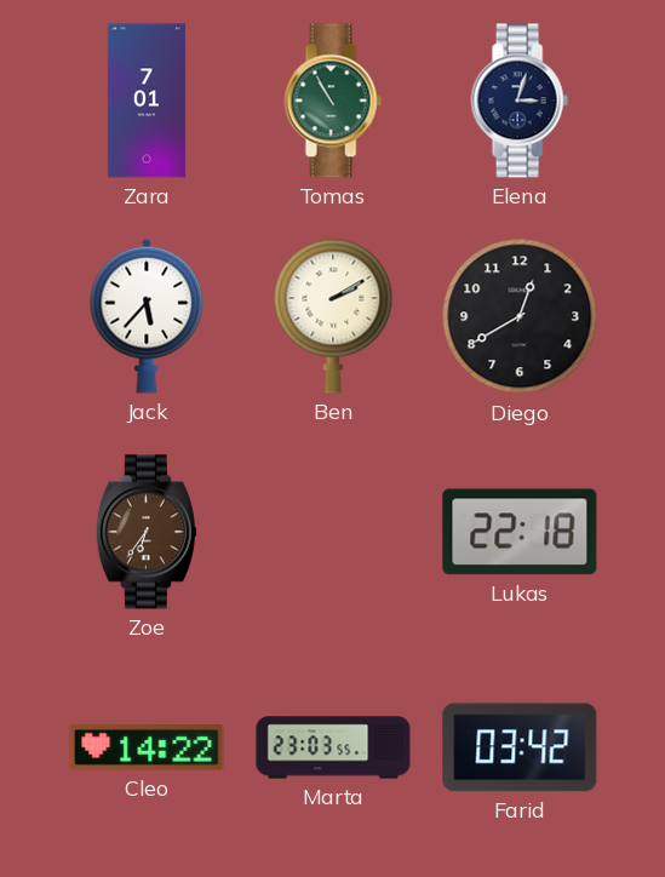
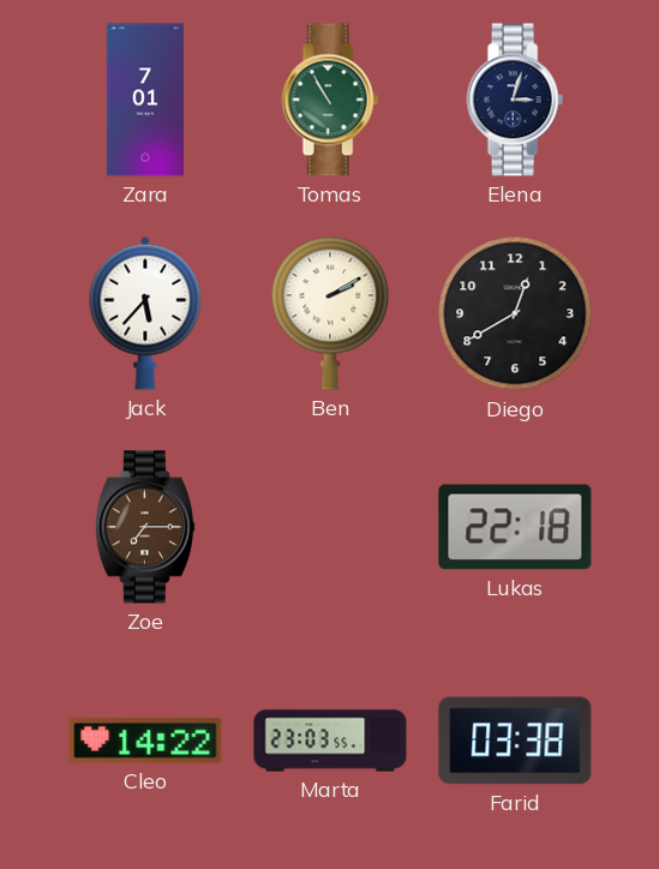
Zoe: 6:36 -> 7:15
Farid: 03:42 -> 03:38
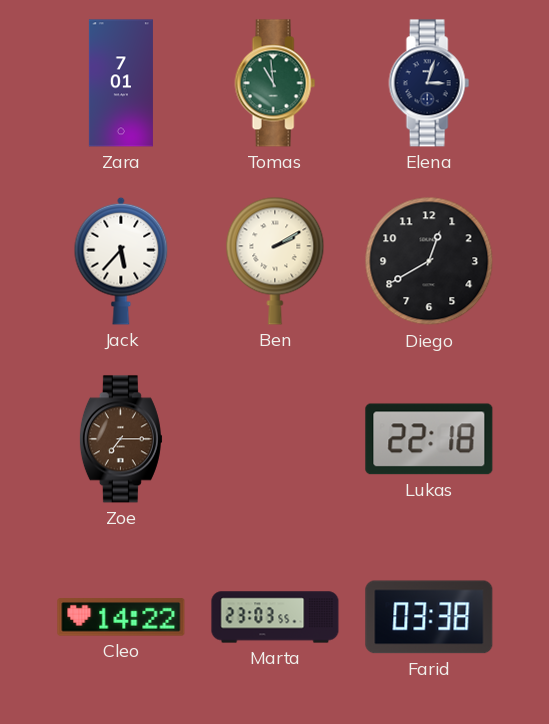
Tomas: 10:55 -> 10:59
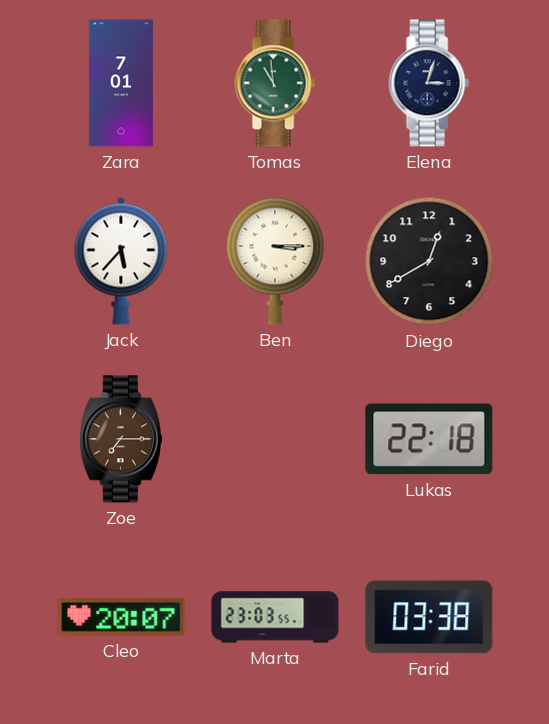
Ben: 2:10 -> 3:15
Cleo: 14:22 -> 20:07
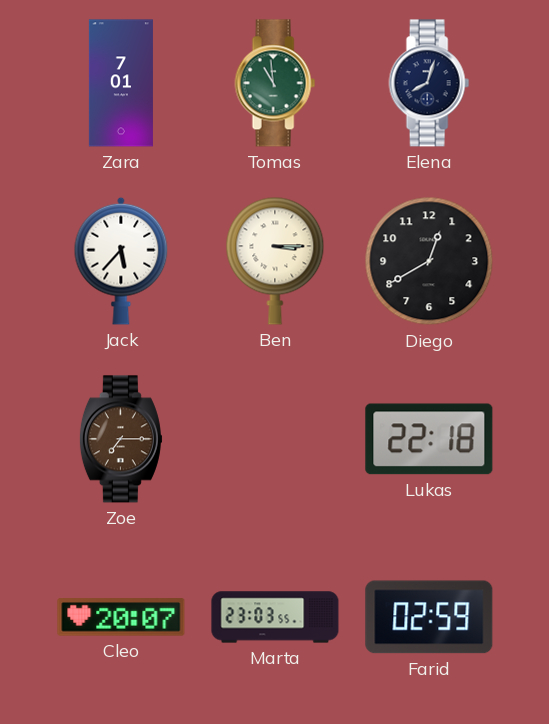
Elena: 3:03 -> 8:03
Farid: 03:38 -> 02:59
